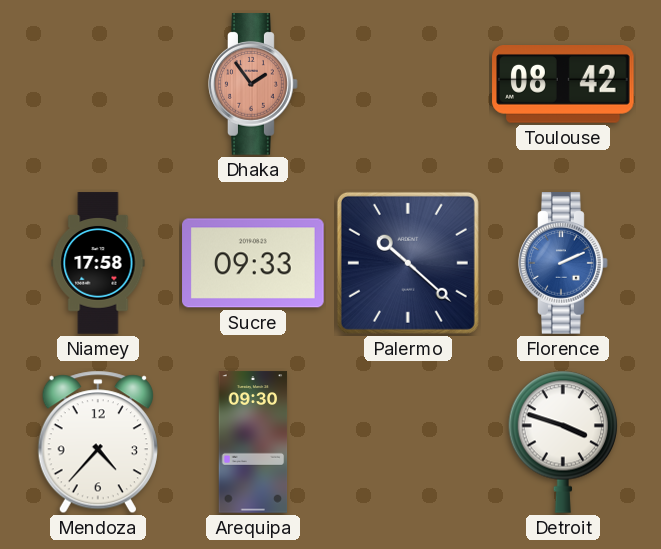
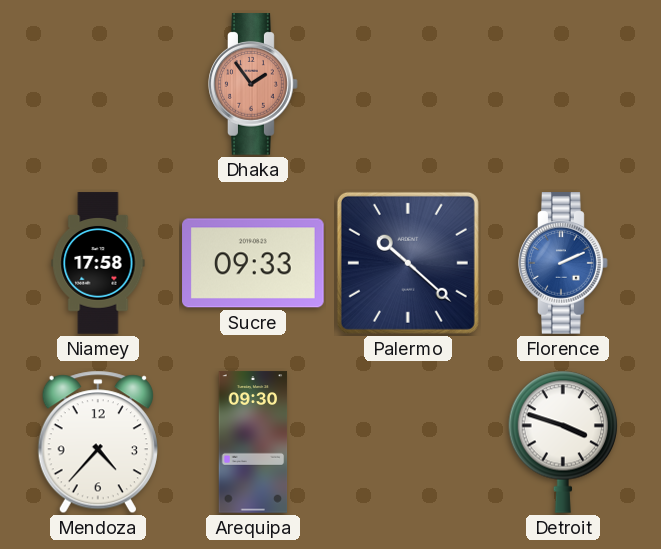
Toulouse: 08:42 -> none
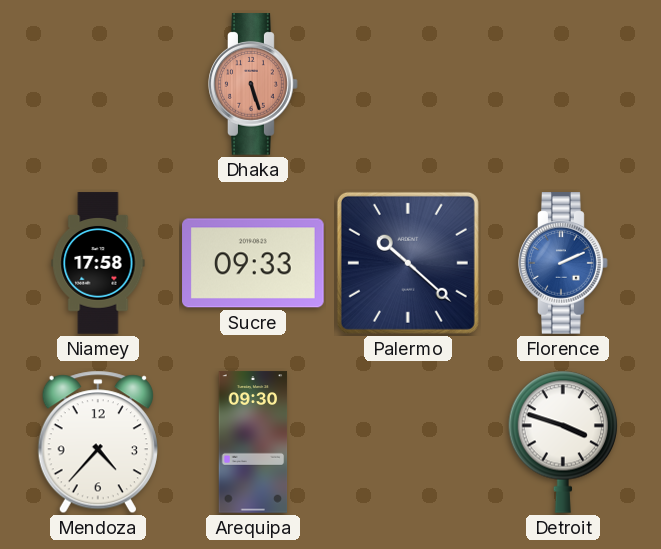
Dhaka: 1:54 -> 5:27
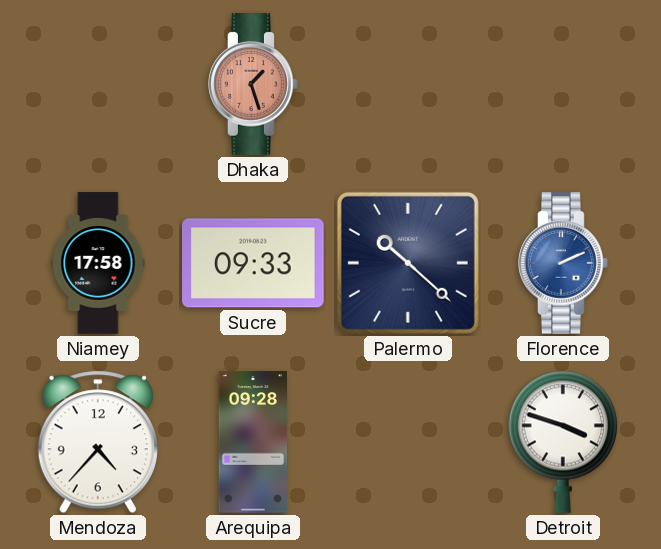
Dhaka: 5:27 -> 1:27
Arequipa: 09:30 -> 09:28
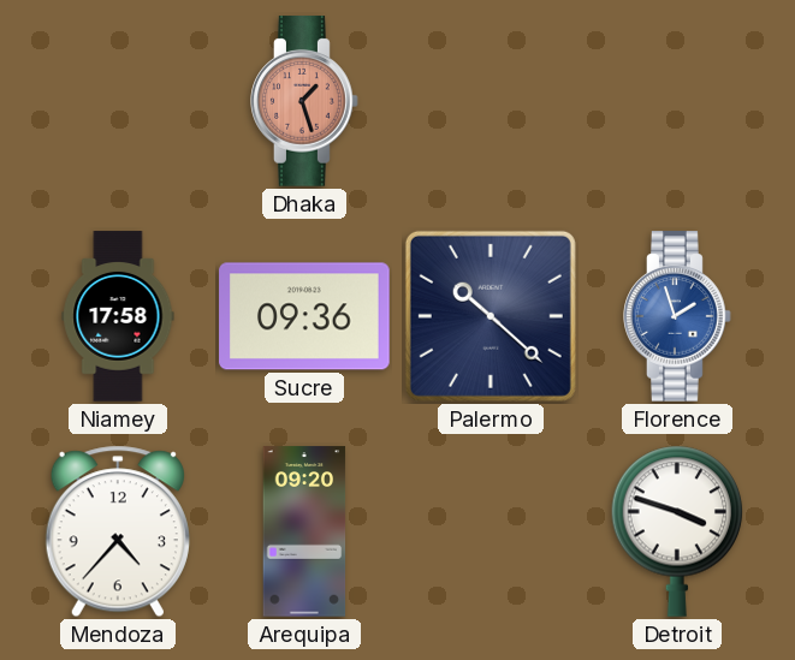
Sucre: 09:33 -> 09:36
Florence: 2:11 -> 1:57
Arequipa: 09:28 -> 09:20
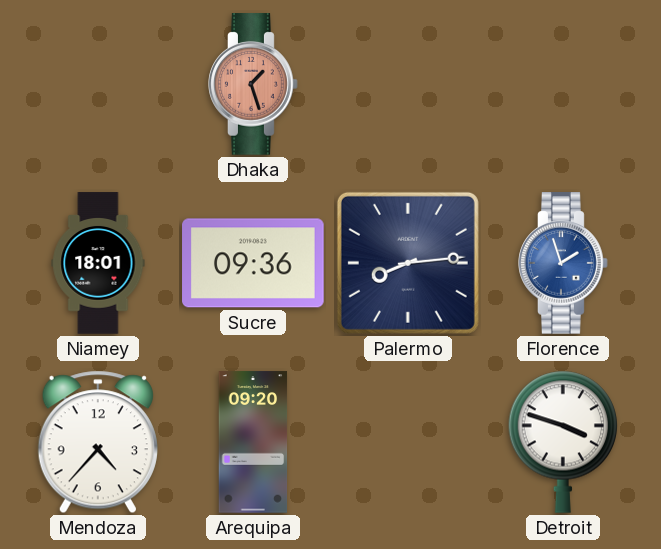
Niamey: 17:58 -> 18:01
Palermo: 10:22 -> 8:14
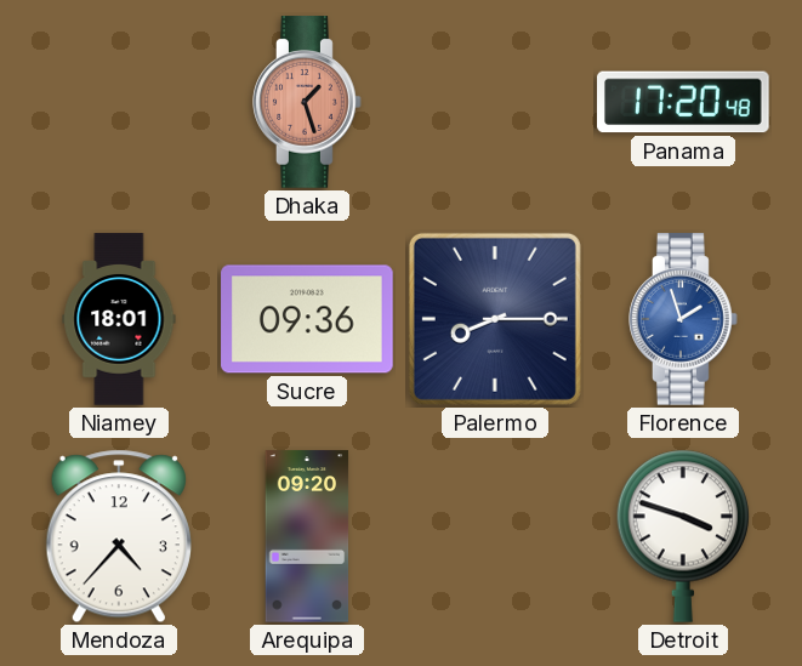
Panama: none -> 17:20
Palermo: 8:14 -> 8:15
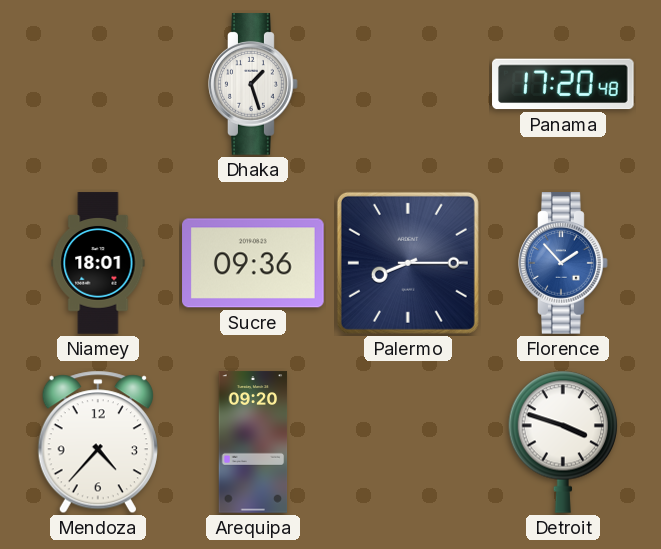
Dhaka dial: salmon -> white
Florence: 1:57 -> 1:53
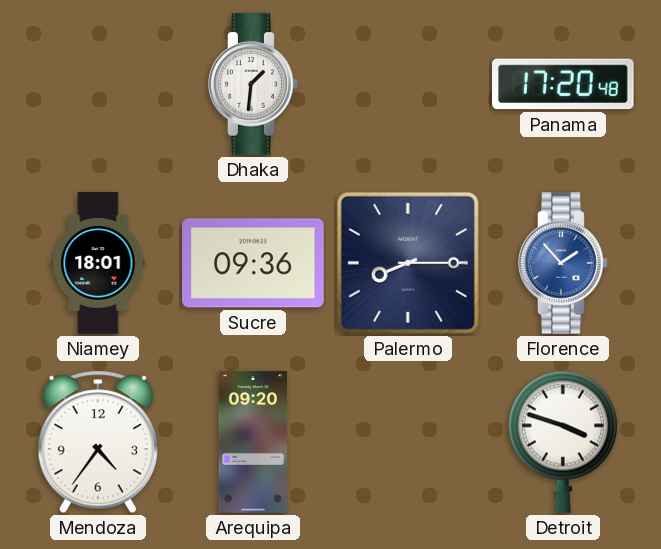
Dhaka: 1:27 -> 1:31
Mendoza: 4:37 -> 4:36
